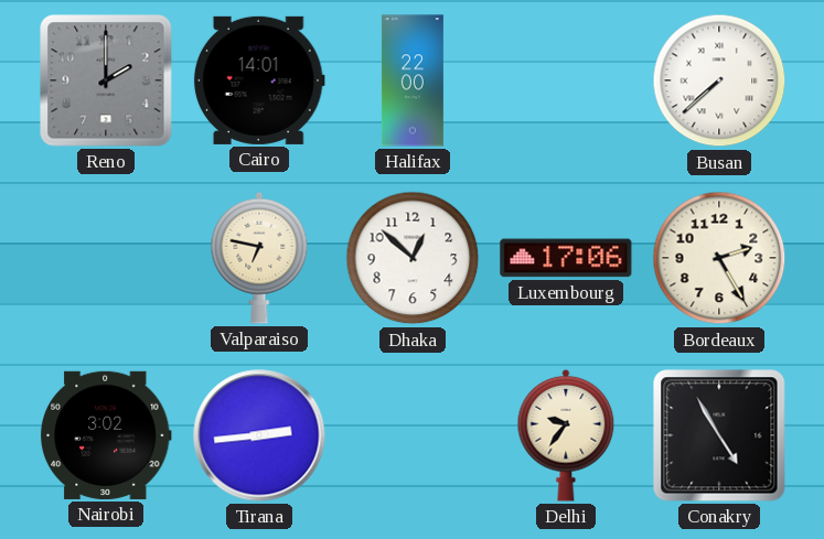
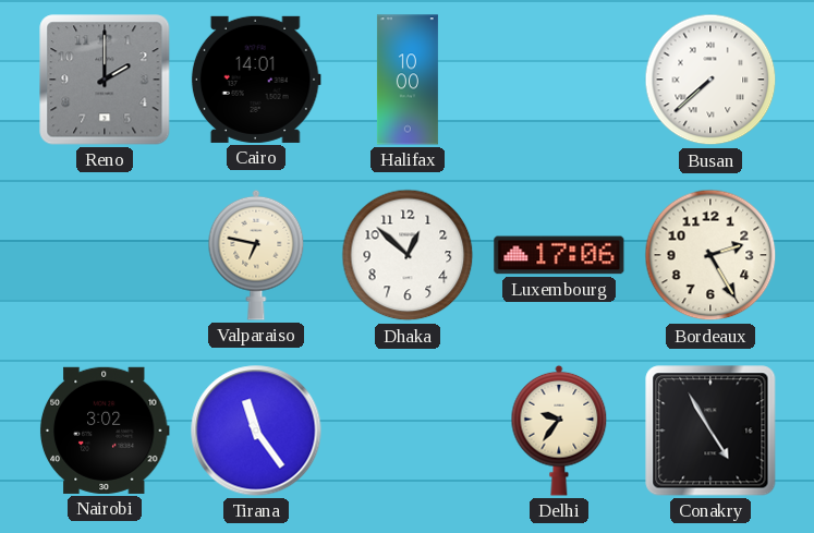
Halifax: 22:00 -> 10:00
Tirana: 2:44 -> 11:24
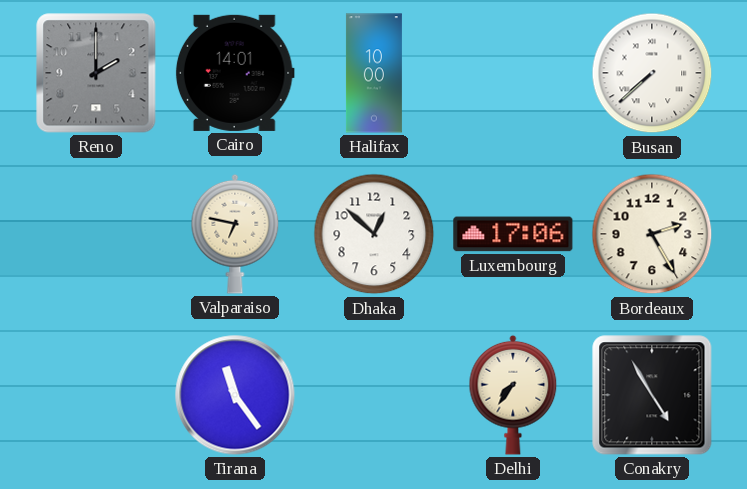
Nairobi: 3:02 -> none
Delhi: 9:36 -> 7:36
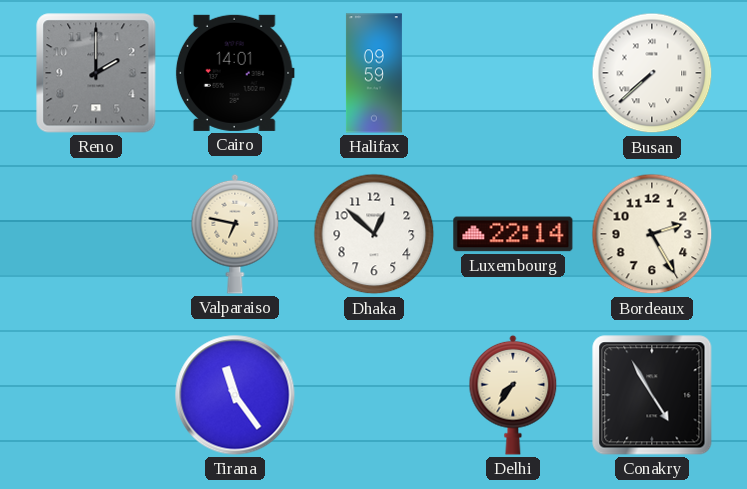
Halifax: 10:00 -> 09:59
Luxembourg: 17:06 -> 22:14
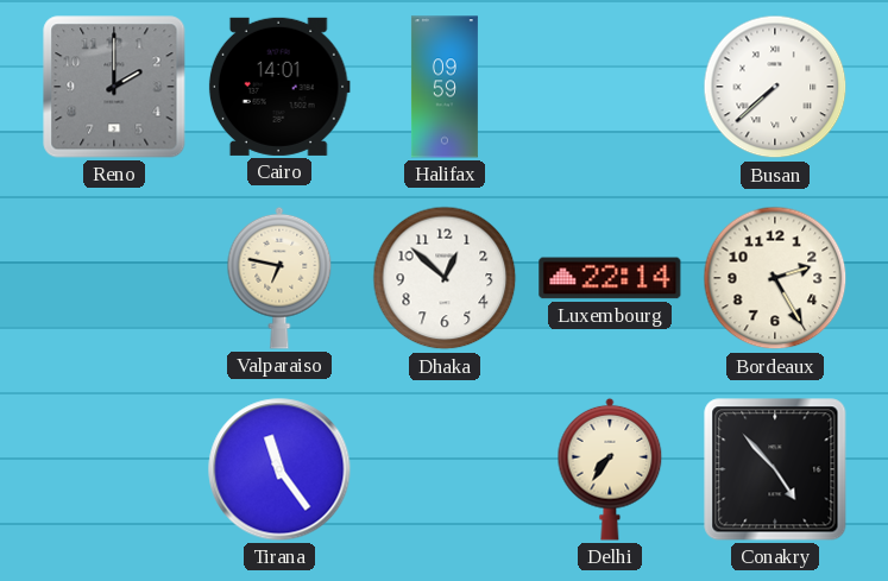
Conakry: 4:55 -> 4:53
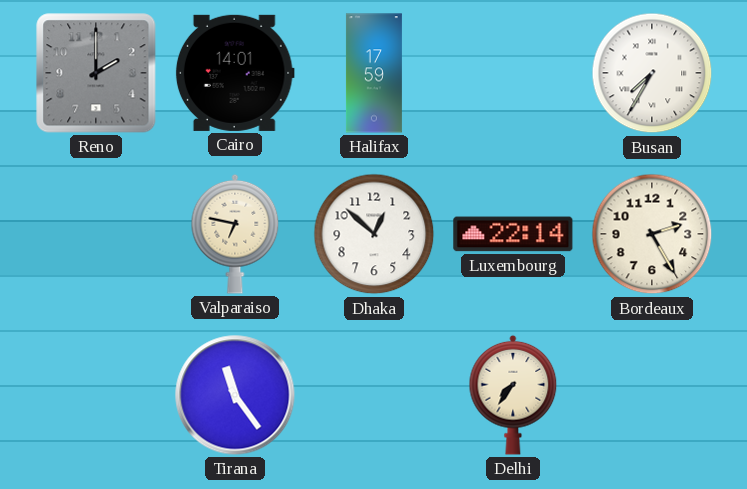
Halifax: 09:59 -> 17:59
Busan: 7:38 -> 7:35
Conakry: 4:53 -> none
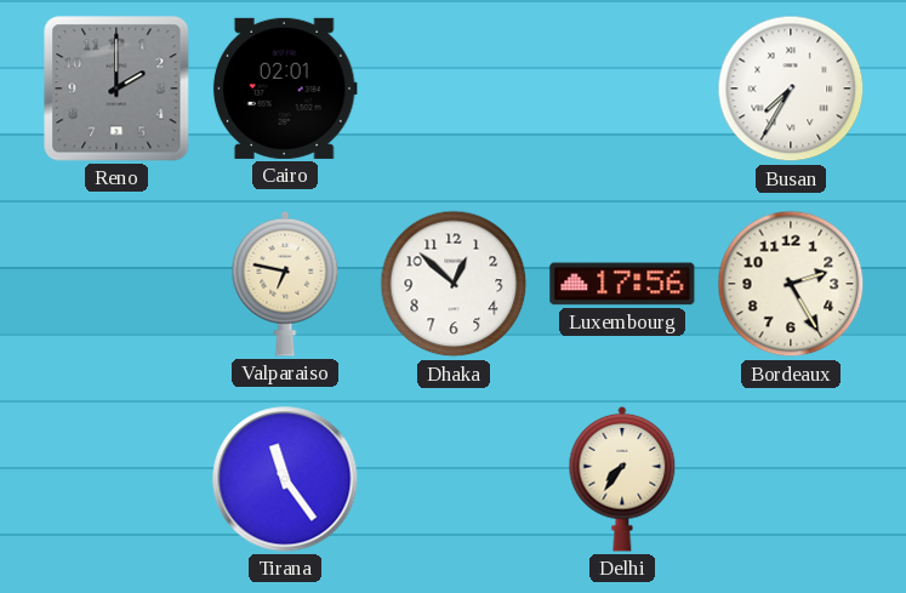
Cairo: 14:01 -> 02:01
Halifax: 17:59 -> none
Luxembourg: 22:14 -> 17:56
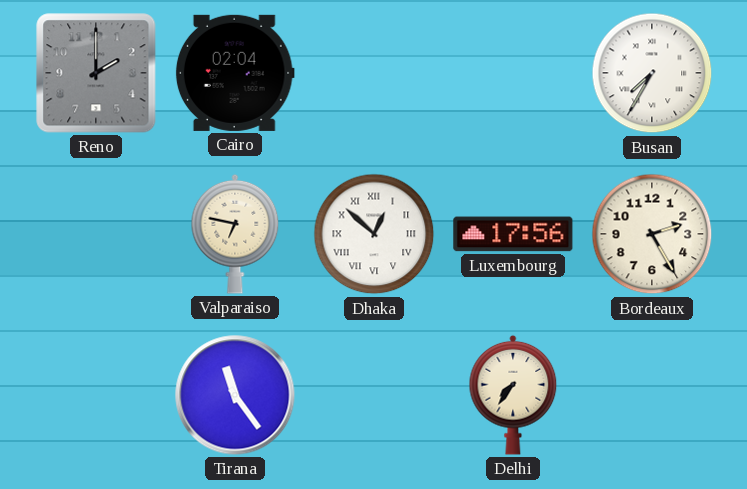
Cairo: 02:01 -> 02:04
Dhaka numerals: Arabic -> Roman
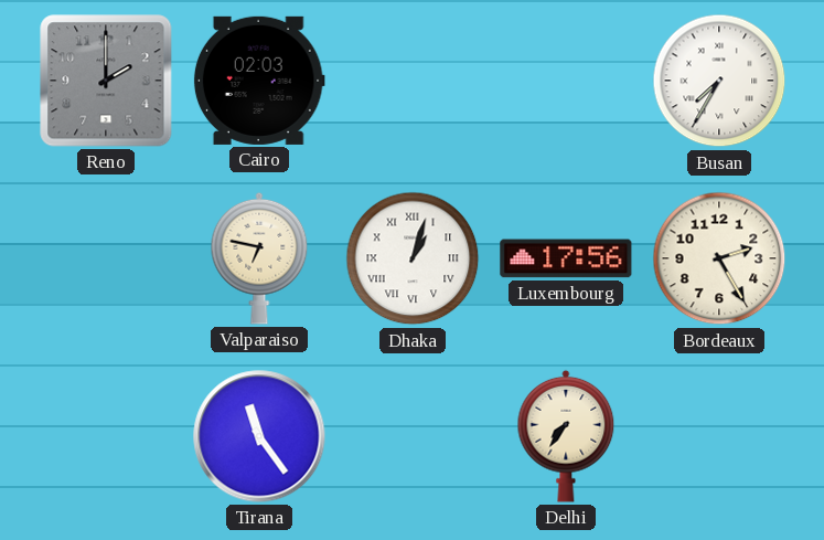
Cairo: 02:04 -> 02:03
Dhaka: 12:52 -> 1:03
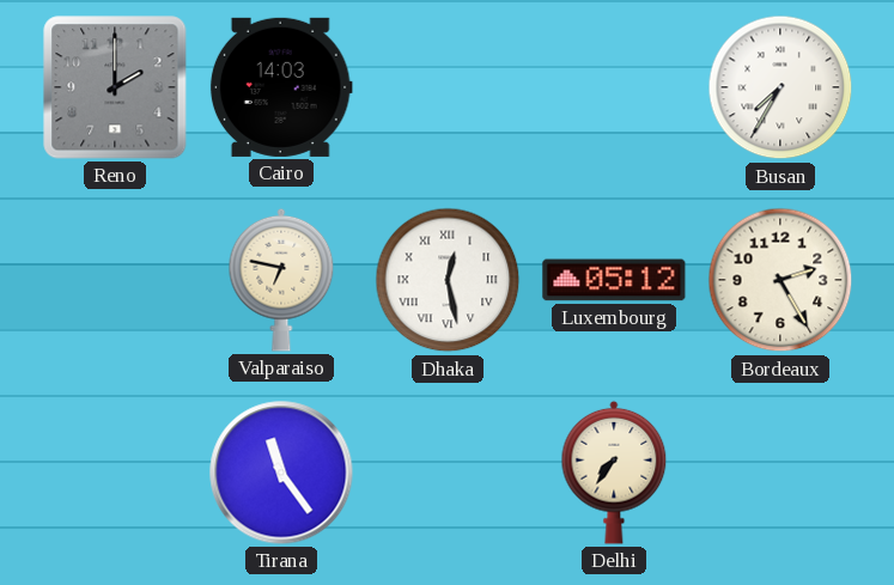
Cairo: 02:03 -> 14:03
Dhaka: 1:03 -> 12:28
Luxembourg: 17:56 -> 05:12
